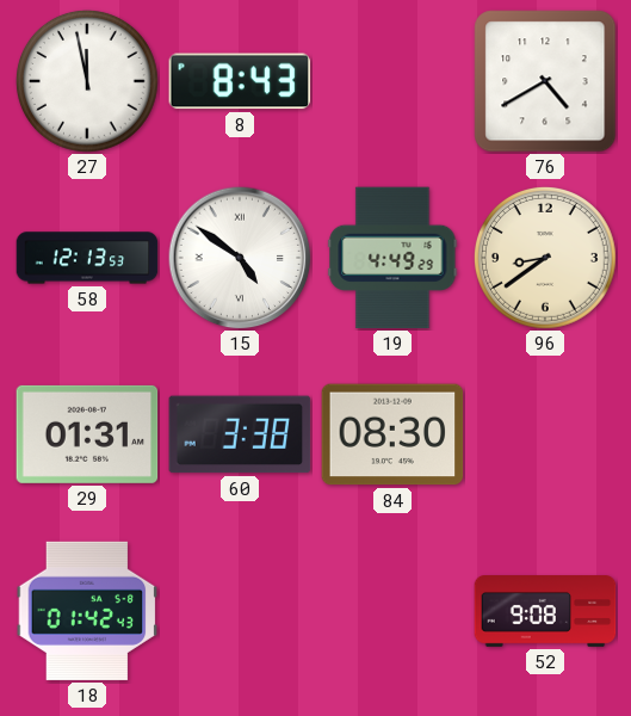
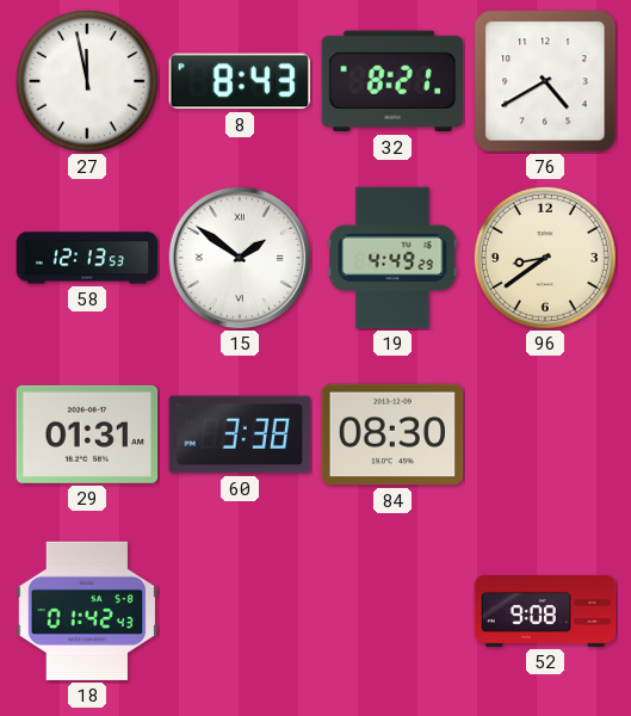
32: none -> 8:21
15: 4:51 -> 1:51
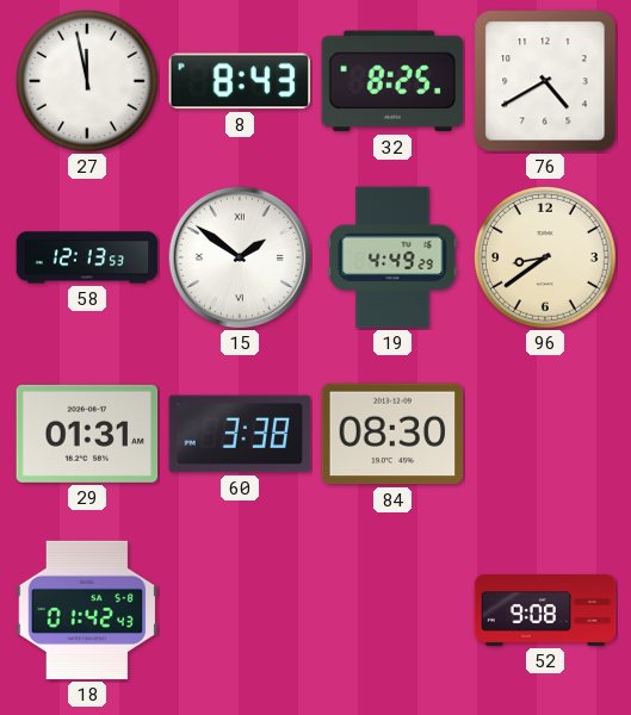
32: 8:21 -> 8:25
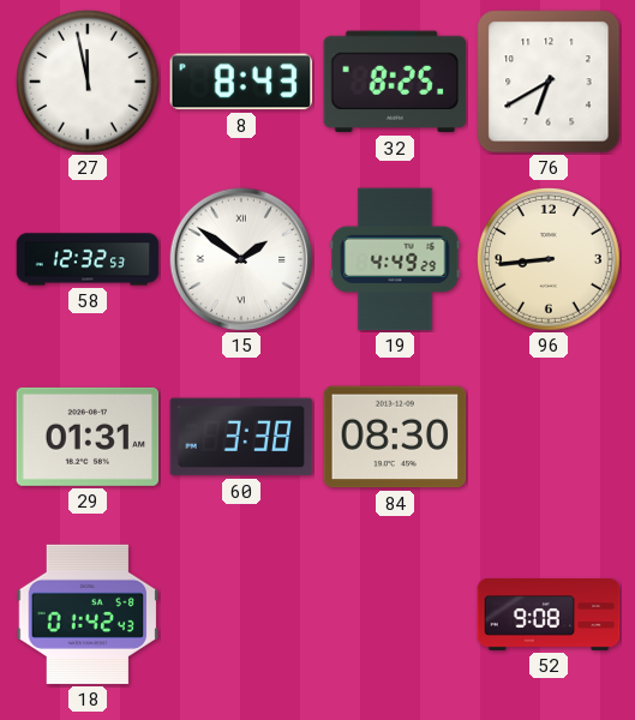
76: 4:40 -> 6:40
58: 12:13 -> 12:32
96: 8:39 -> 8:44
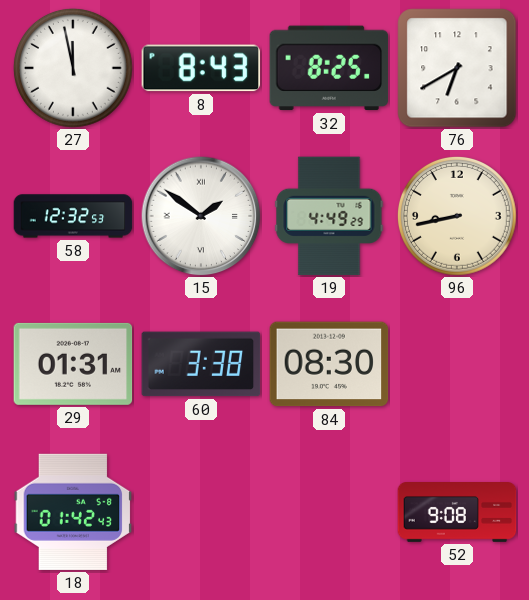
96: 8:44 -> 8:43
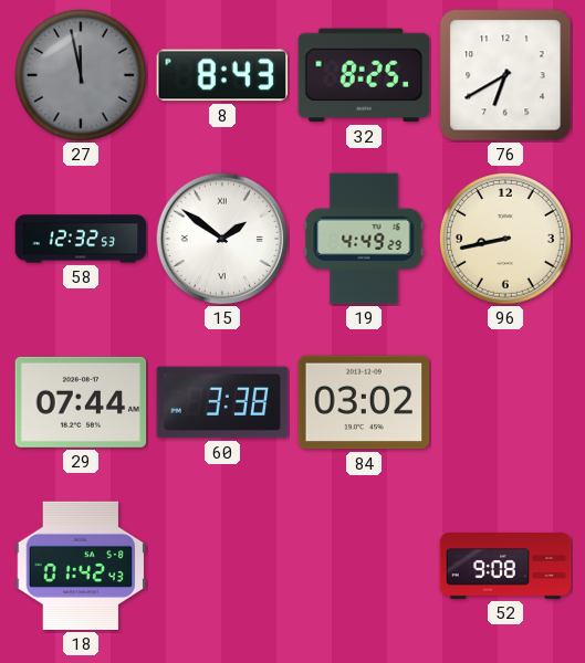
27 dial: white -> grey
29: 01:31 -> 07:44
84: 08:30 -> 03:02
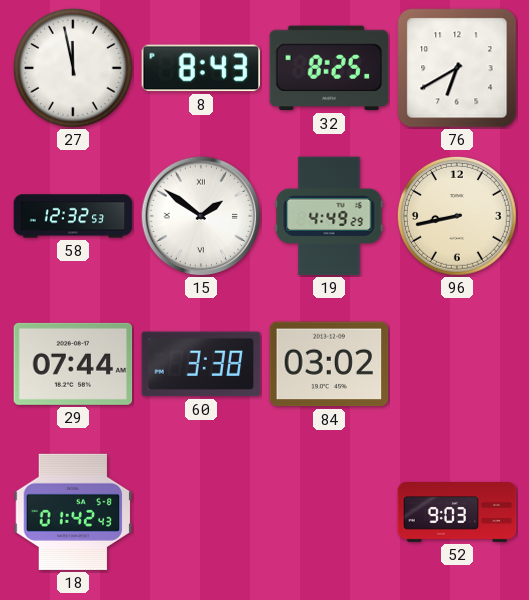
27 dial: grey -> white
52: 9:08 -> 9:03
